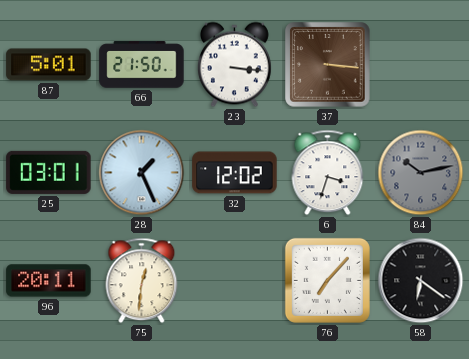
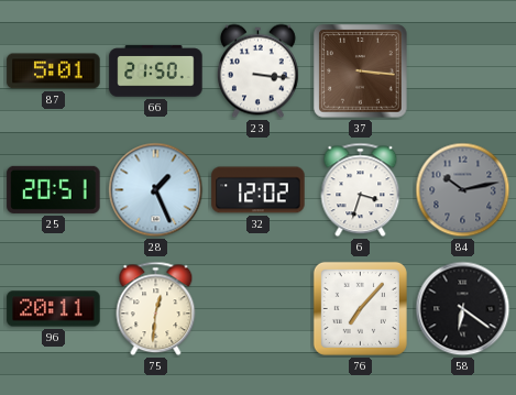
25: 03:01 -> 20:51
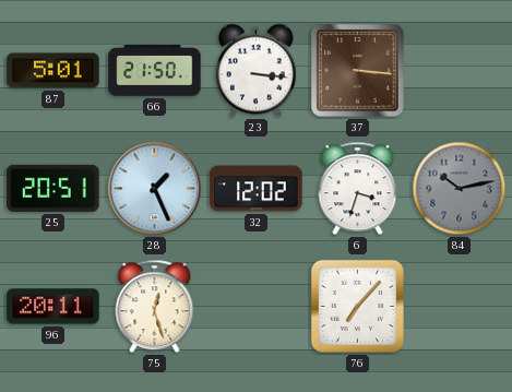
75: 12:31 -> 12:27
58: 6:21 -> none
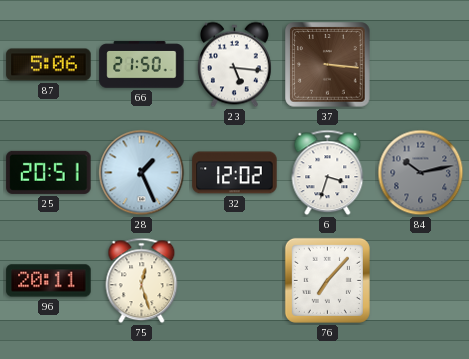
87: 5:01 -> 5:06
23: 3:16 -> 5:16
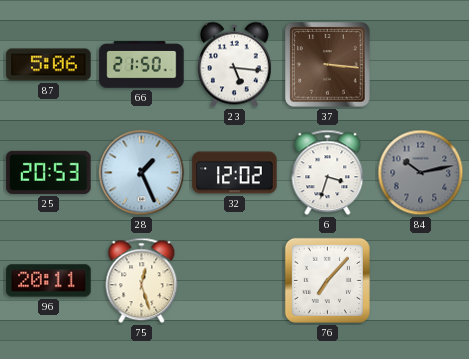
25: 20:51 -> 20:53
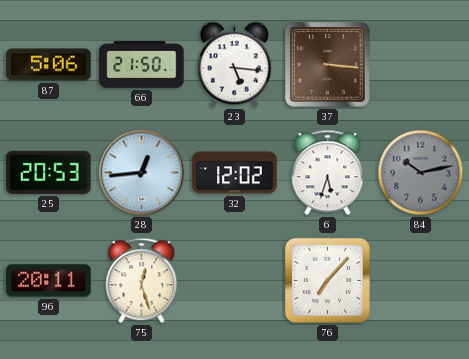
28: 1:26 -> 12:44
6: 3:33 -> 5:33
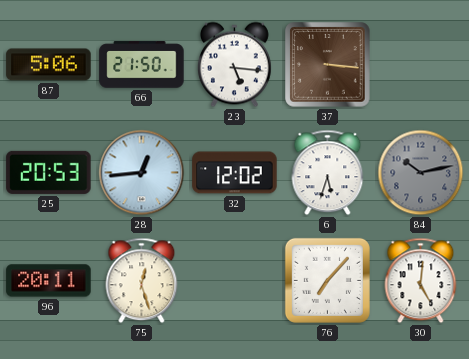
30: none -> 5:01
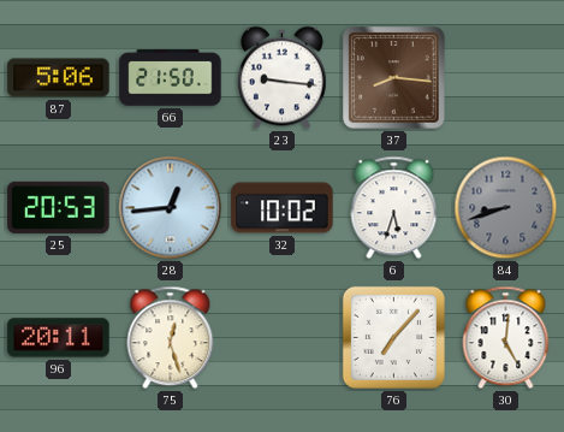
23: 5:16 -> 9:16
37: 3:16 -> 8:16
32: 12:02 -> 10:02
84: 10:13 -> 8:42
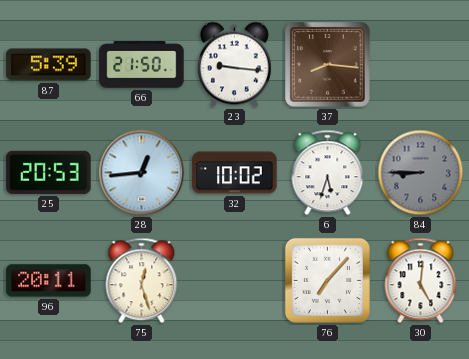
87: 5:06 -> 5:39
84: 8:42 -> 8:45
